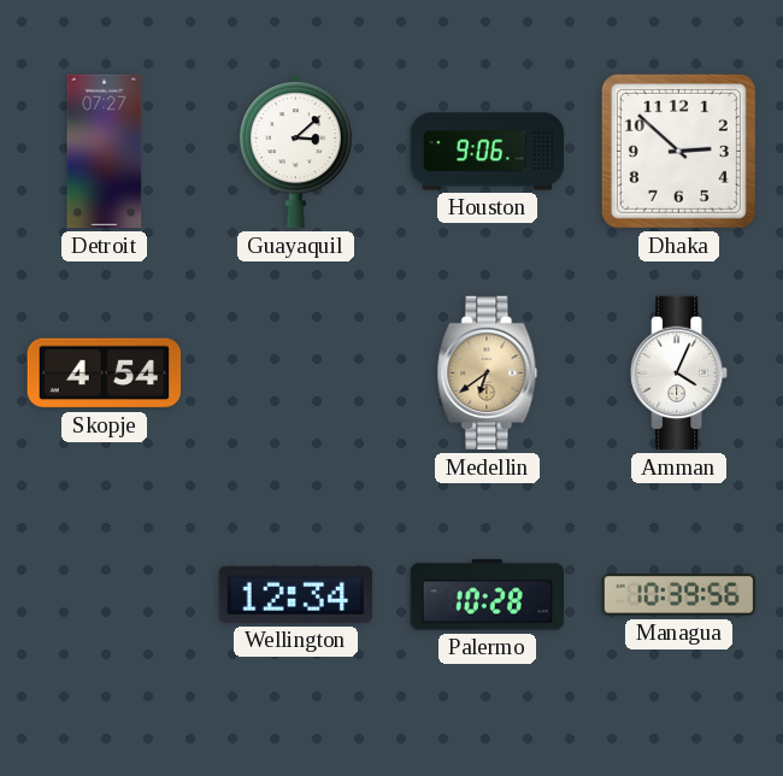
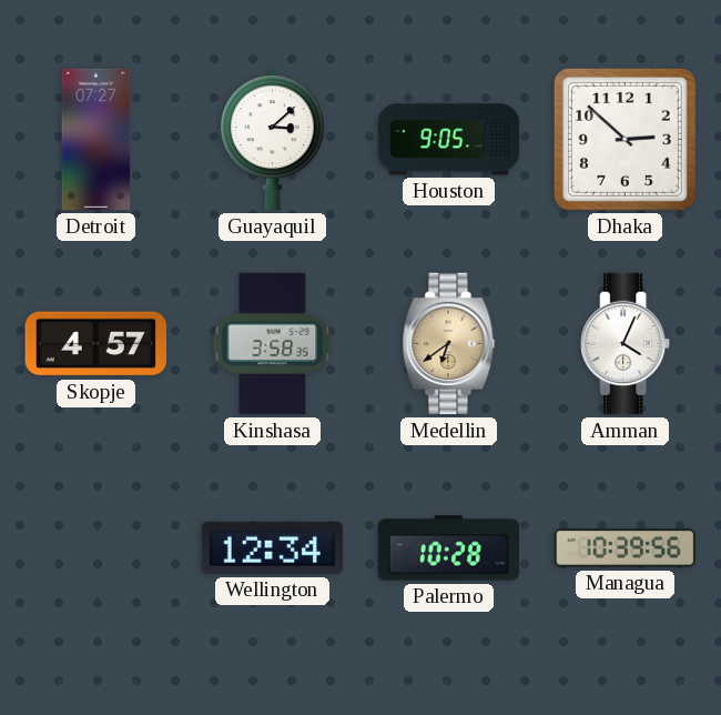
Houston: 9:06 -> 9:05
Skopje: 4:54 -> 4:57
Kinshasa: none -> 3:58
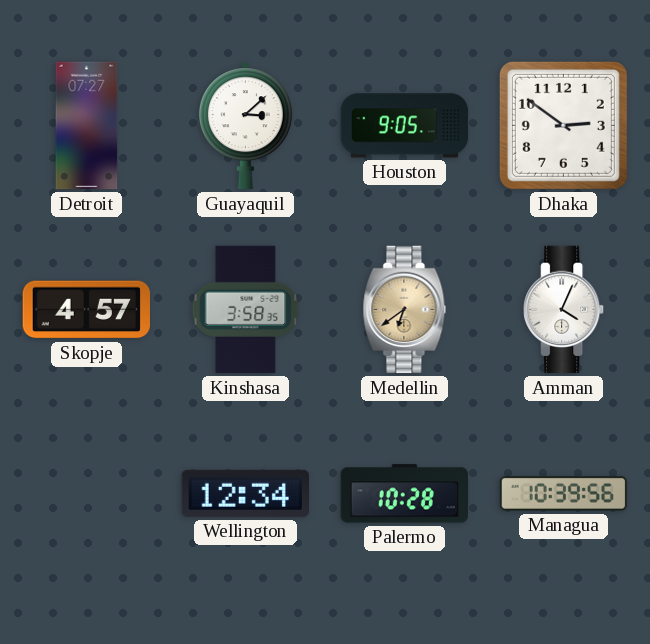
Dhaka: 2:52 -> 2:51
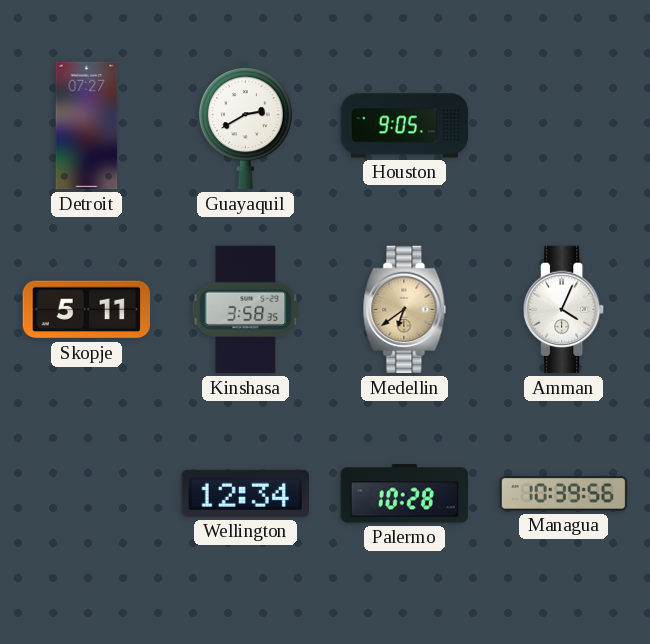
Guayaquil: 3:08 -> 2:40
Dhaka: 2:51 -> none
Skopje: 4:57 -> 5:11
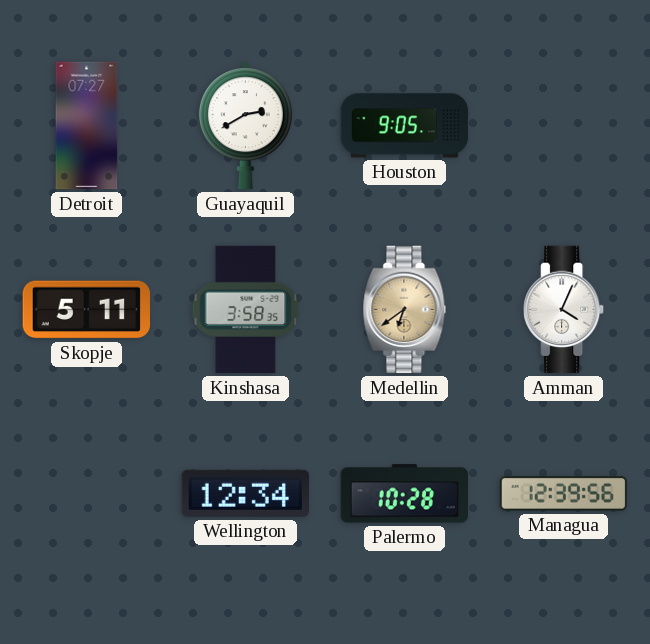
Managua: 10:39 -> 12:39
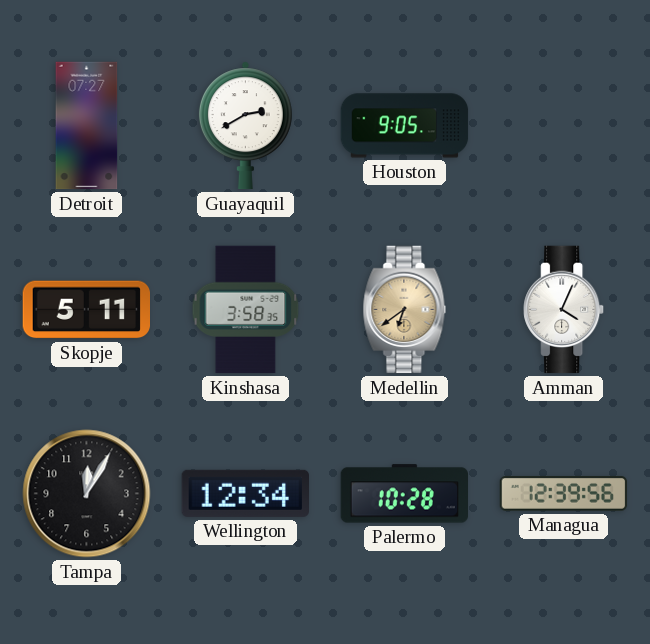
Tampa: none -> 12:05
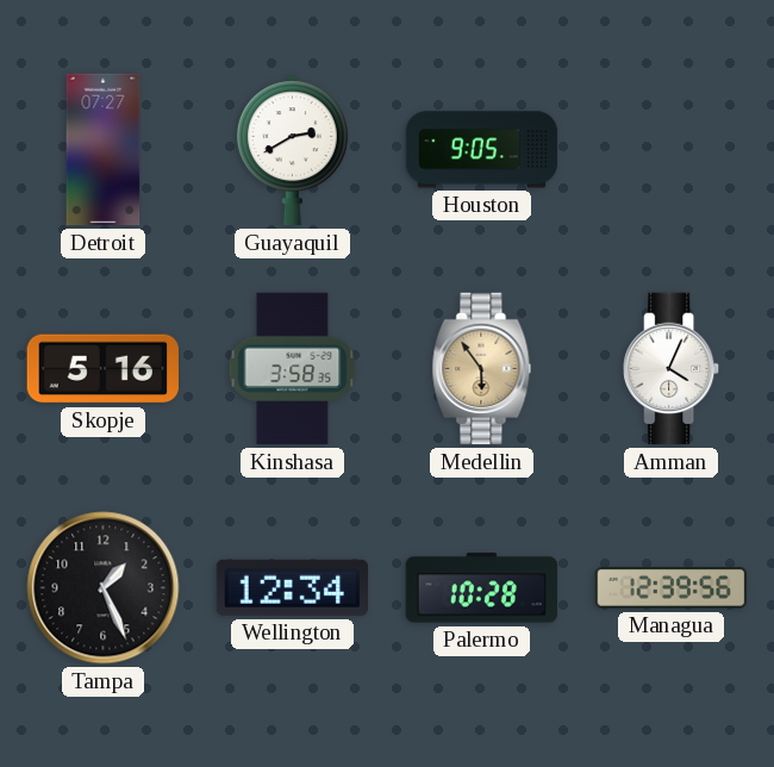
Skopje: 5:11 -> 5:16
Medellin: 6:39 -> 5:54
Tampa: 12:05 -> 1:26
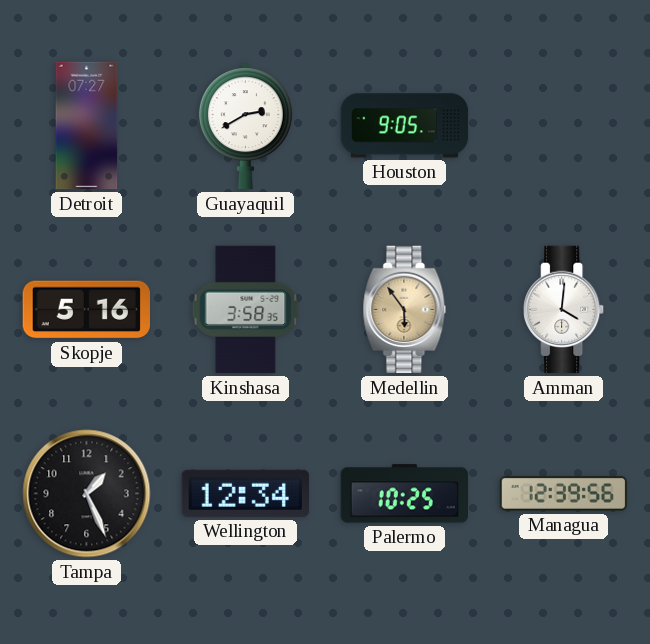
Amman: 4:04 -> 4:01
Palermo: 10:28 -> 10:25
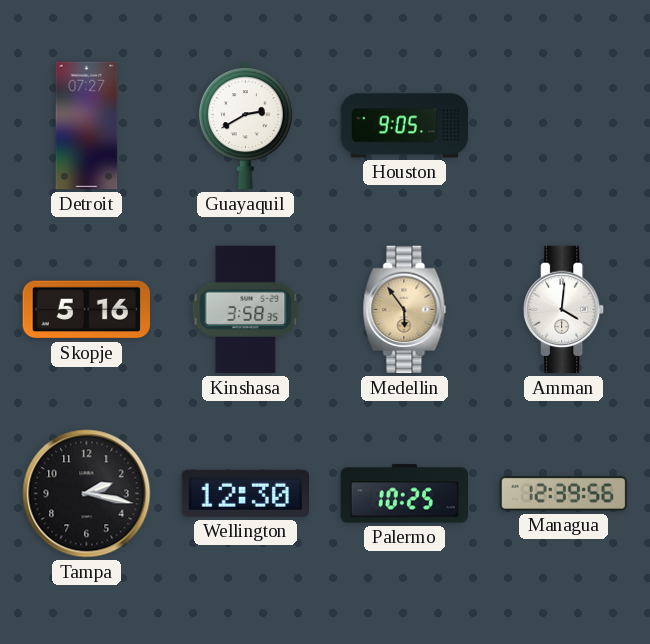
Tampa: 1:26 -> 2:17
Wellington: 12:34 -> 12:30
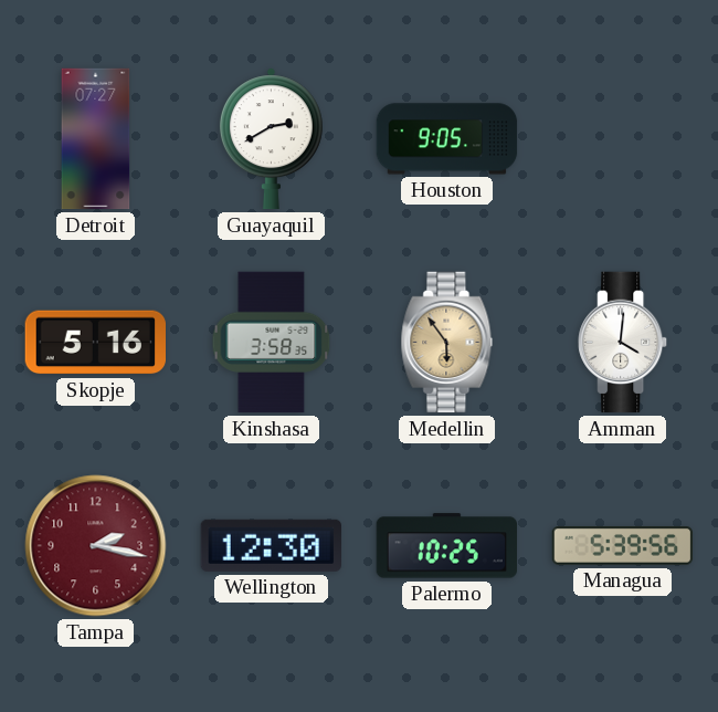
Tampa dial: black -> burgundy
Managua: 12:39 -> 5:39
